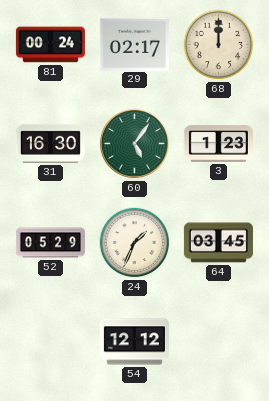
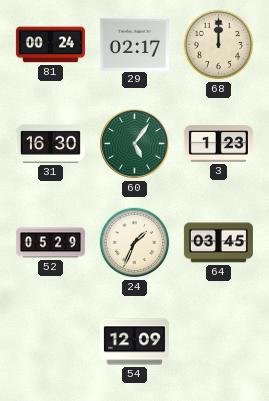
54: 12:12 -> 12:09
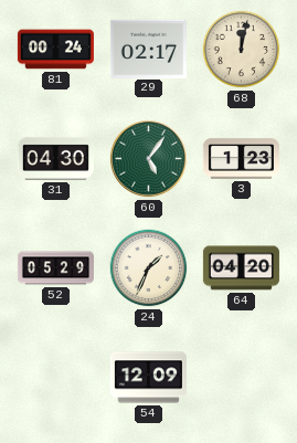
68: 12:00 -> 12:02
31: 16:30 -> 04:30
64: 03:45 -> 04:20
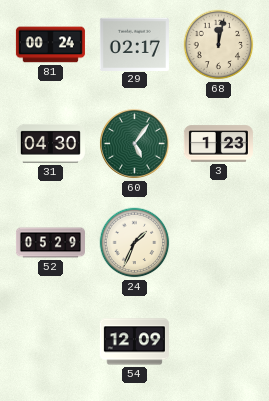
64: 04:20 -> none
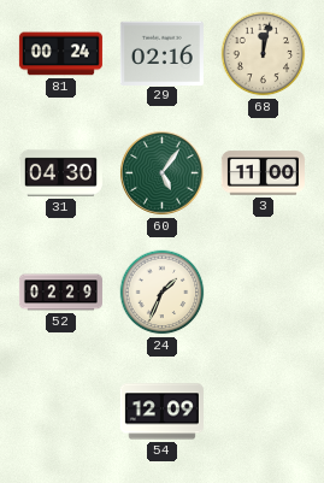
29: 02:17 -> 02:16
3: 1:23 -> 11:00
52: 05:29 -> 02:29
